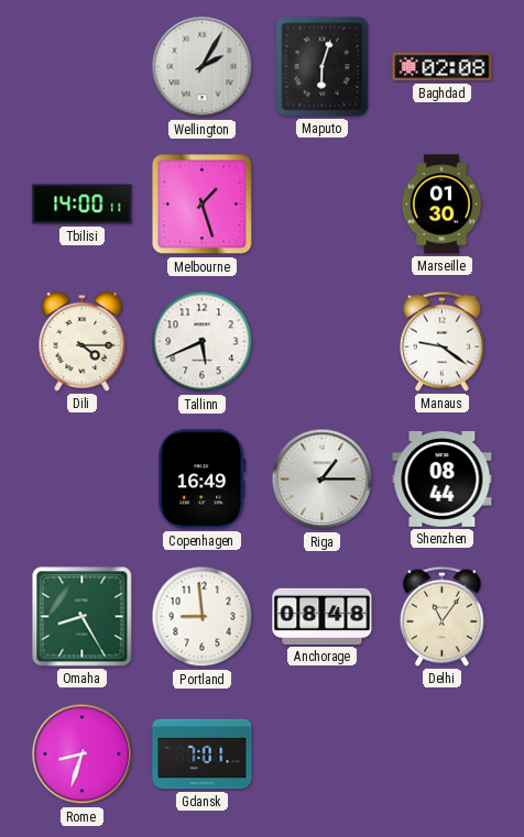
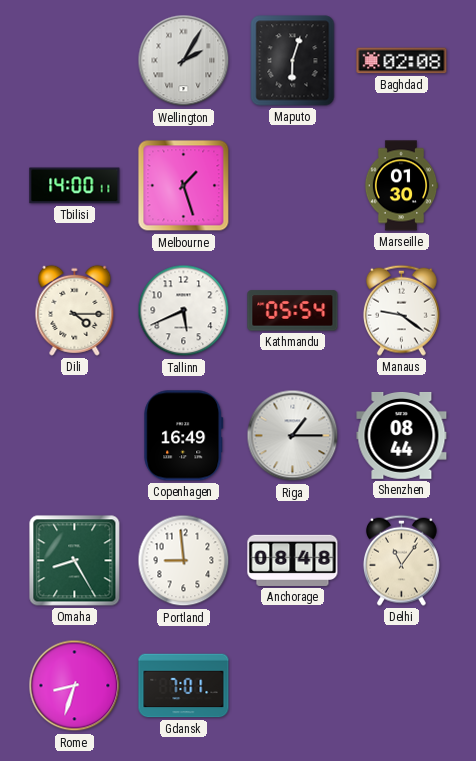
Kathmandu: none -> 05:54
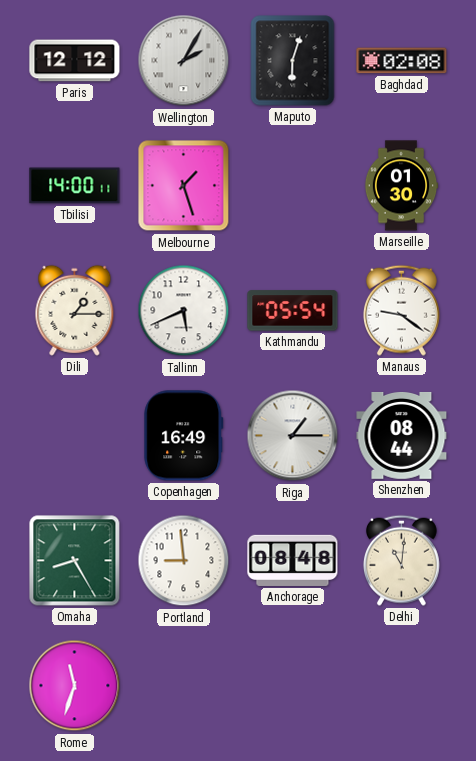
Paris: none -> 12:12
Dili: 4:15 -> 1:15
Delhi: 11:06 -> 11:01
Rome: 8:33 -> 11:33
Gdansk: 7:01 -> none
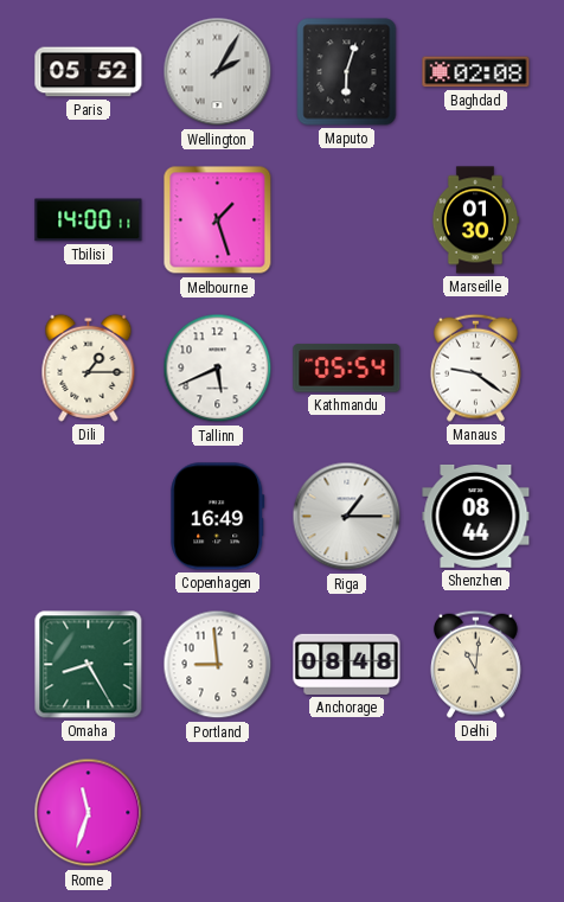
Paris: 12:12 -> 05:52
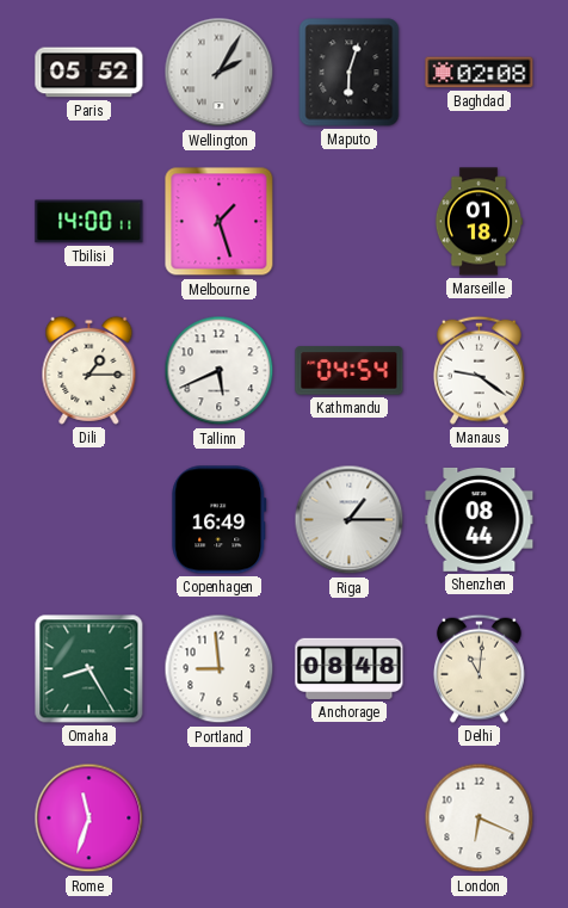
Marseille: 01:30 -> 01:18
Kathmandu: 05:54 -> 04:54
London: none -> 6:19
